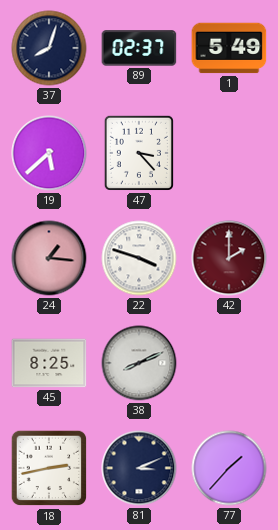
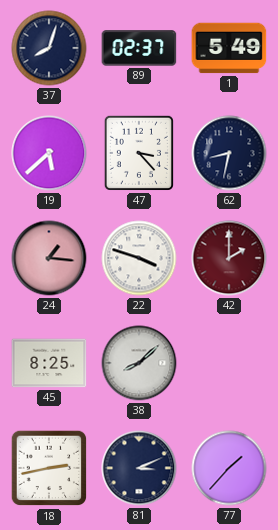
62: none -> 8:32
38: 8:11 -> 8:08
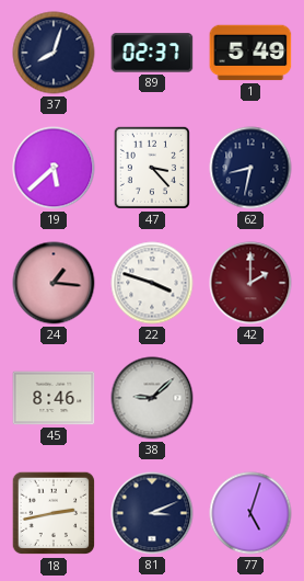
45: 8:25 -> 8:46
38: 8:08 -> 9:08
77: 1:37 -> 5:03
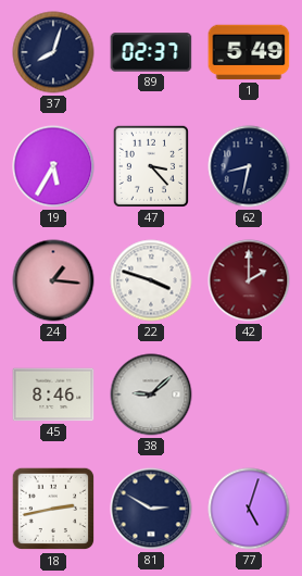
19: 5:38 -> 5:35
81: 3:11 -> 2:50
